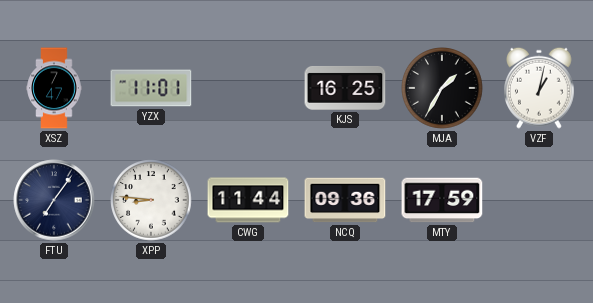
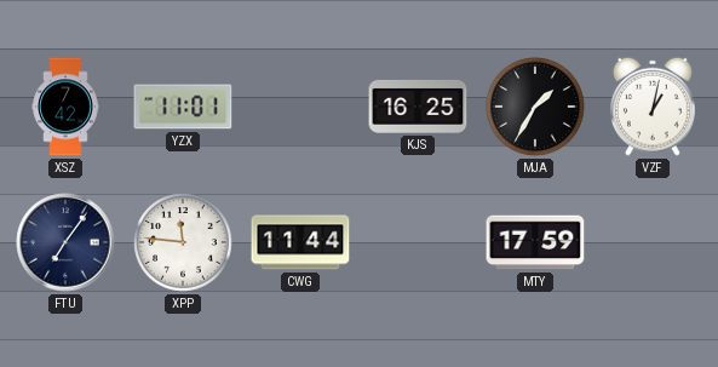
XSZ: 7:47 -> 7:42
XPP: 8:46 -> 11:46
NCQ: 09:36 -> none
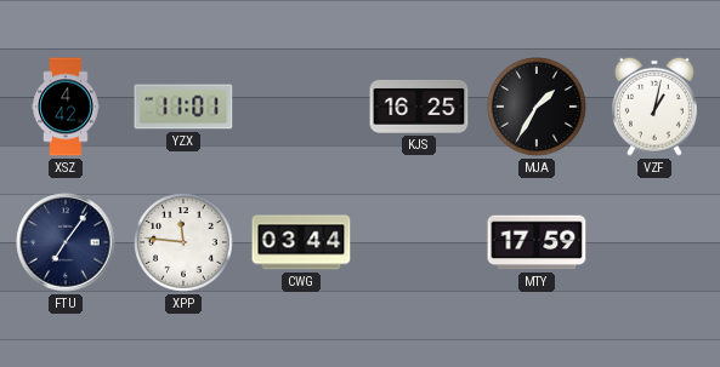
XSZ: 7:42 -> 4:42
CWG: 11:44 -> 03:44
